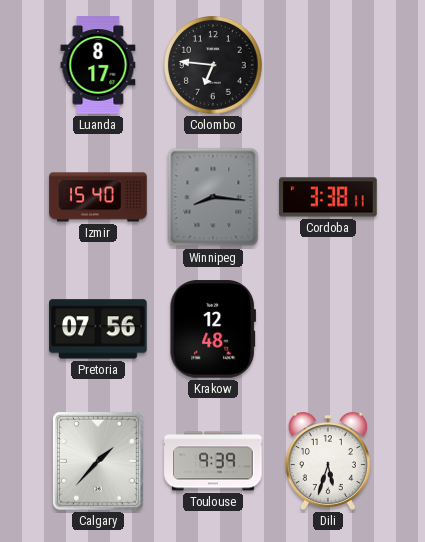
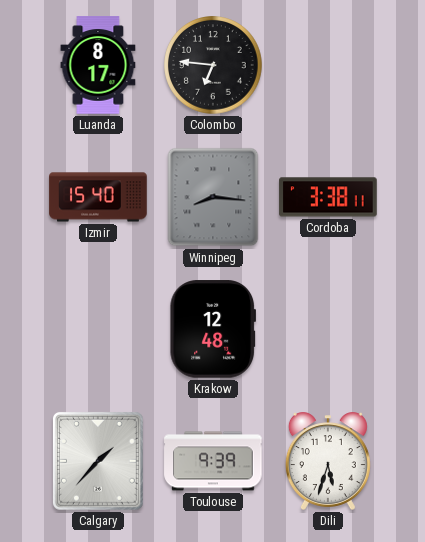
Pretoria: 07:56 -> none
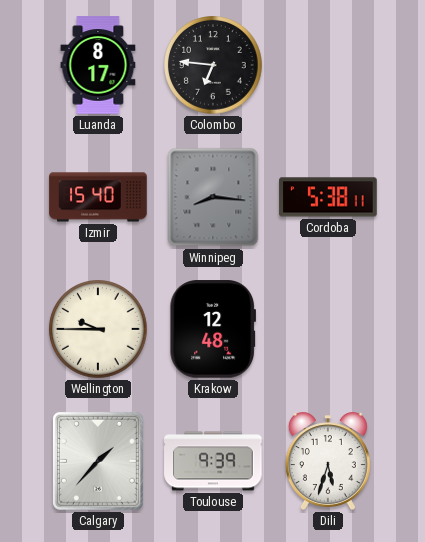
Cordoba: 3:38 -> 5:38
Wellington: none -> 9:45
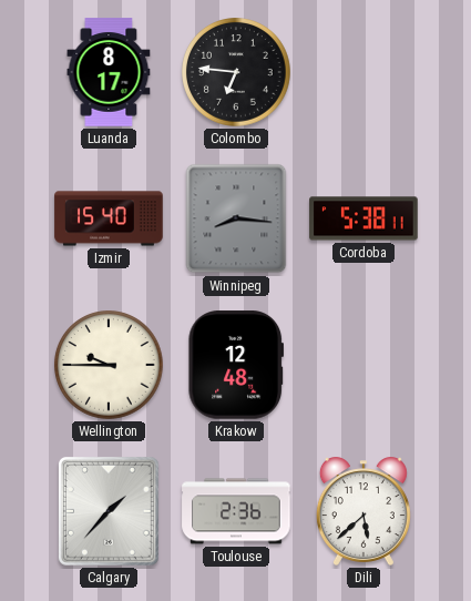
Toulouse: 9:39 -> 2:36
Dili: 5:33 -> 5:38
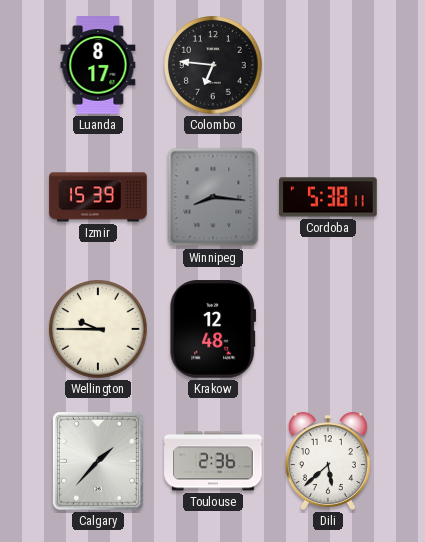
Izmir: 15:40 -> 15:39
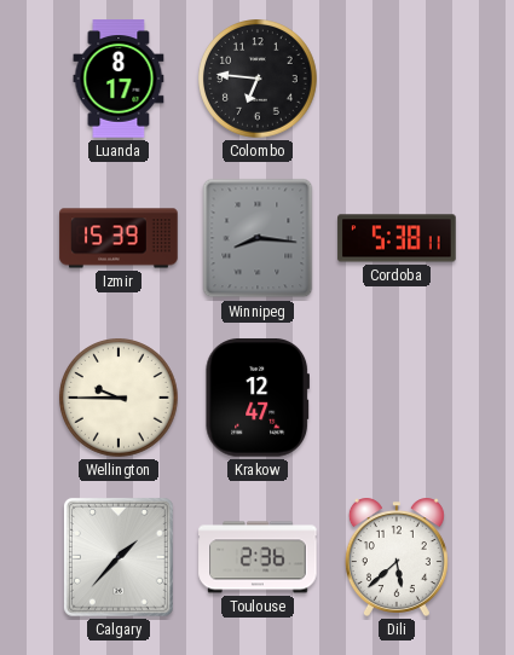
Krakow: 12:48 -> 12:47
